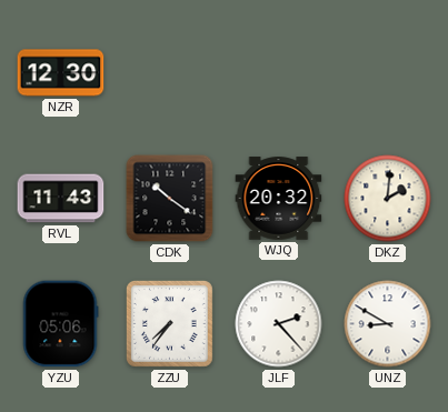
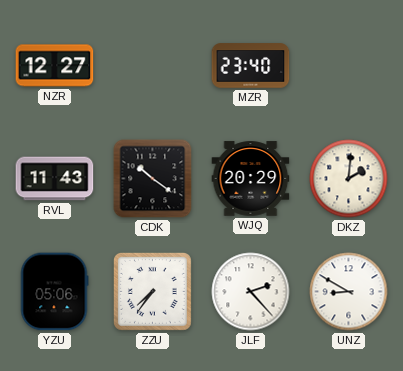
NZR: 12:30 -> 12:27
MZR: none -> 23:40
WJQ: 20:32 -> 20:29
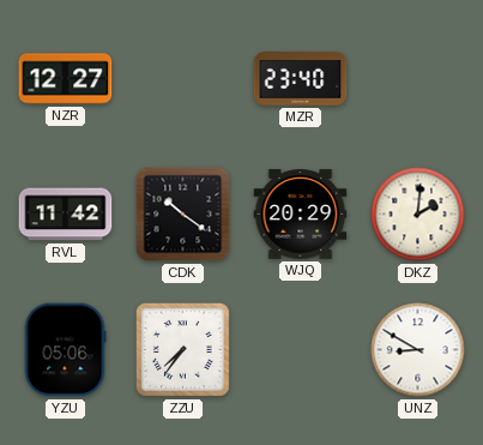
RVL: 11:43 -> 11:42
JLF: 2:23 -> none
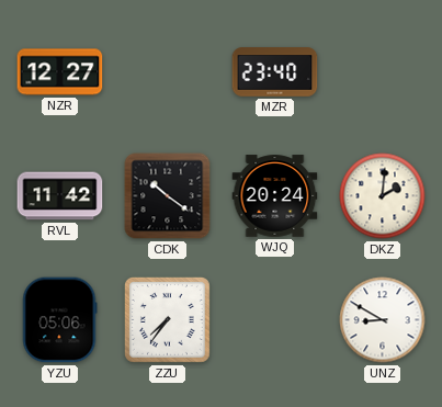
WJQ: 20:29 -> 20:24
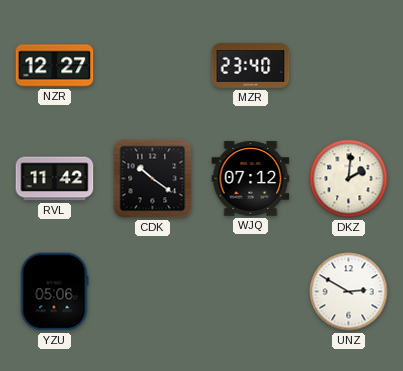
WJQ: 20:24 -> 07:12
ZZU: 7:36 -> none
UNZ: 8:50 -> 2:50
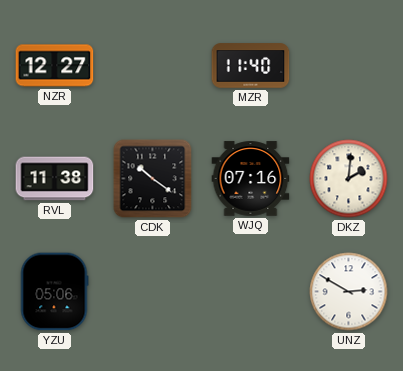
MZR: 23:40 -> 11:40
RVL: 11:42 -> 11:38
WJQ: 07:12 -> 07:16
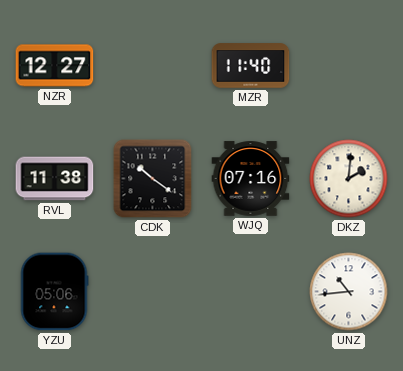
UNZ: 2:50 -> 10:44
